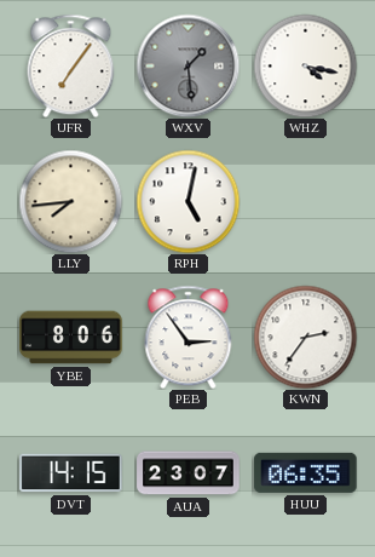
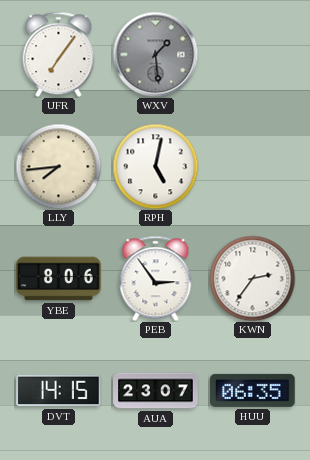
WHZ: 4:17 -> none
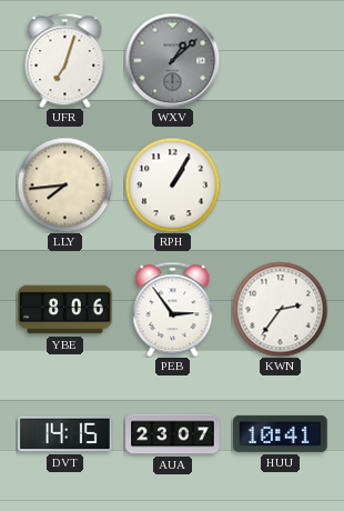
UFR: 7:06 -> 7:03
WXV: 1:29 -> 1:08
RPH: 5:02 -> 1:05
HUU: 06:35 -> 10:41
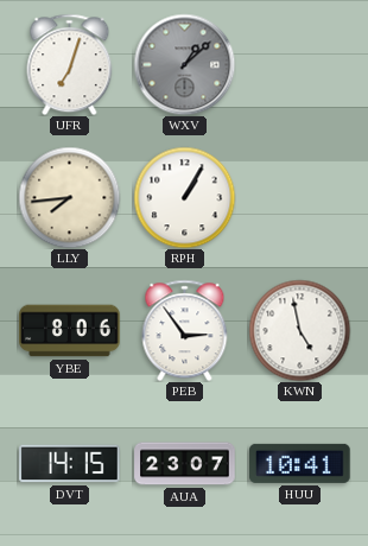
KWN: 2:36 -> 4:58
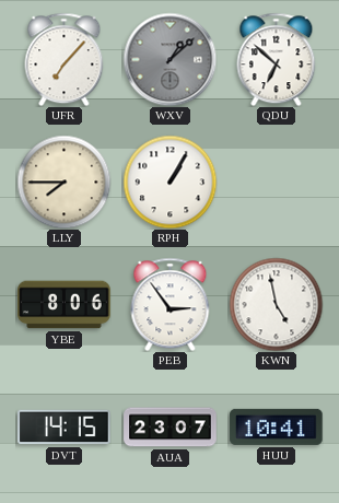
UFR: 7:03 -> 7:07
QDU: none -> 6:52
LLY: 7:44 -> 7:45
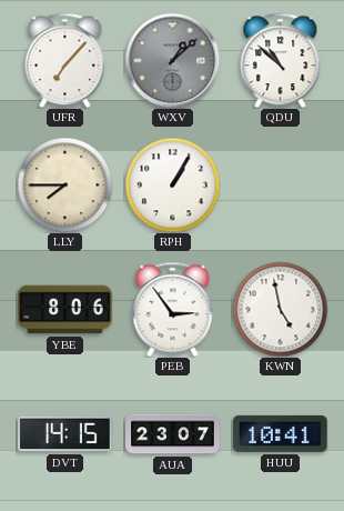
QDU: 6:52 -> 10:52
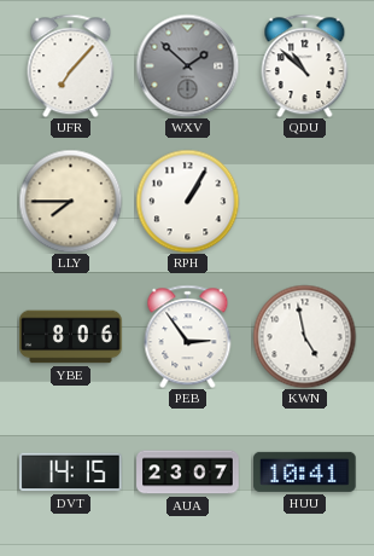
WXV: 1:08 -> 1:52
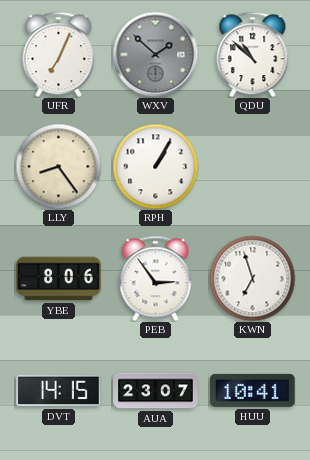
UFR: 7:07 -> 7:04
LLY: 7:45 -> 8:24
KWN: 4:58 -> 6:57
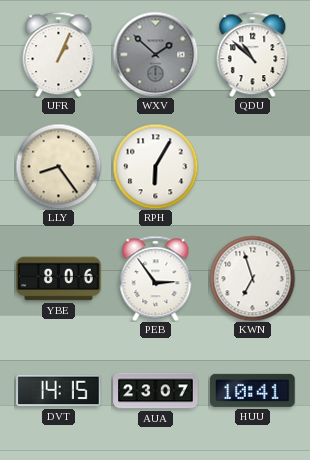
UFR: 7:04 -> 1:04
RPH: 1:05 -> 6:05
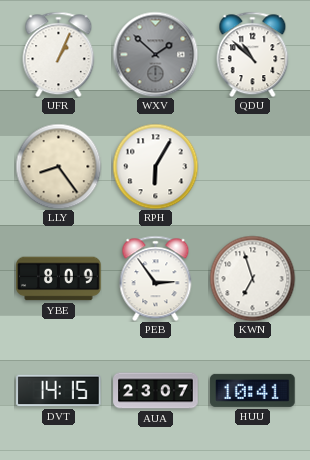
YBE: 8:06 -> 8:09
